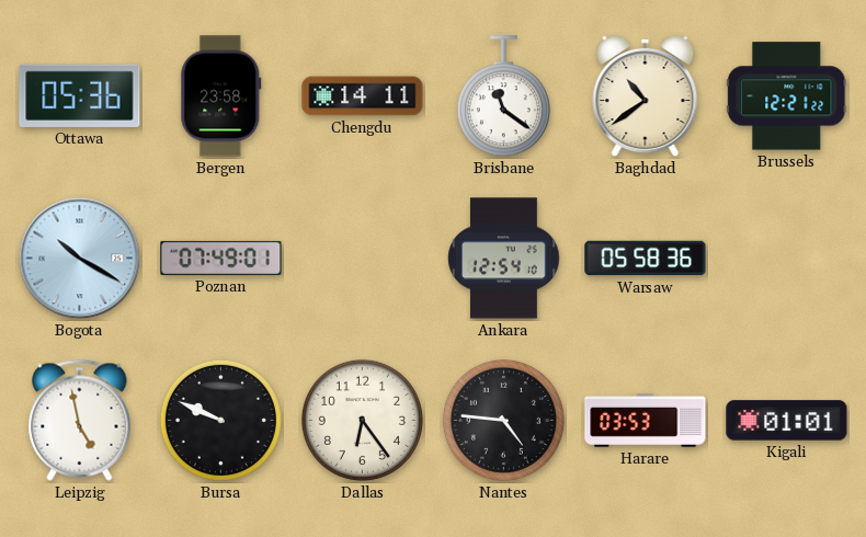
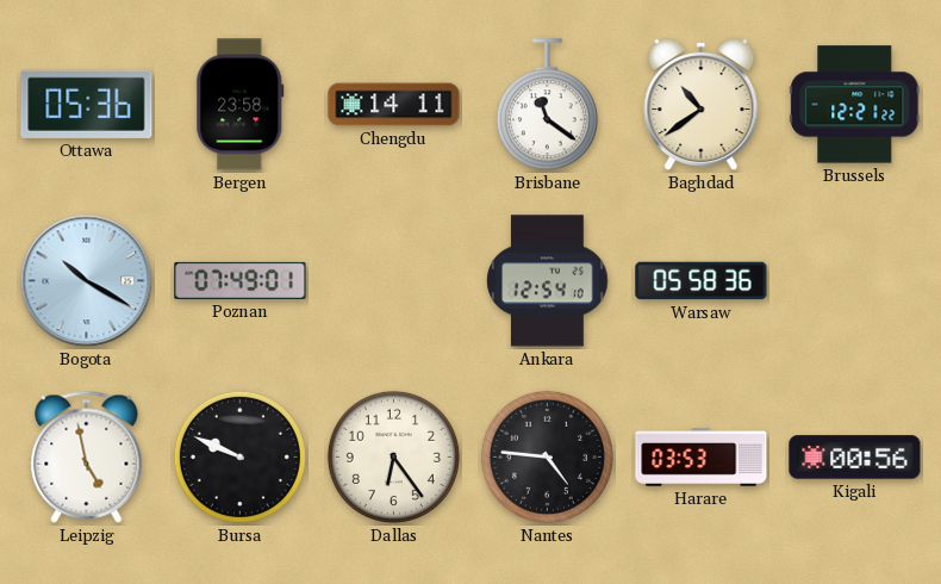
Kigali: 01:01 -> 00:56
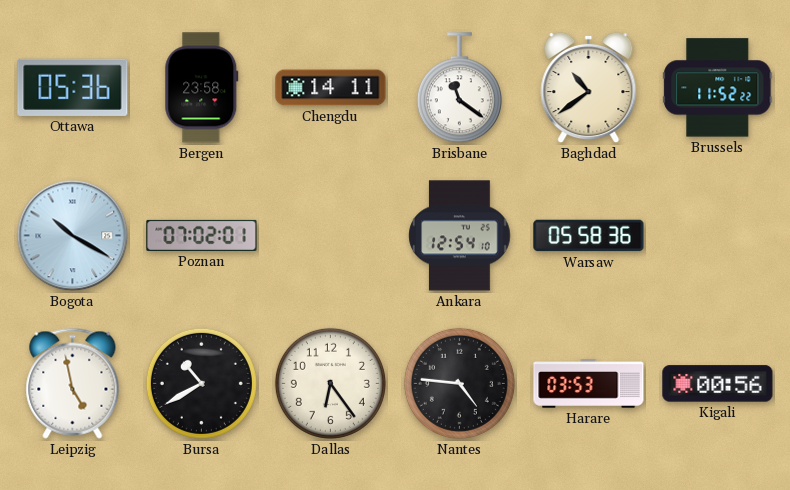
Brussels: 12:21 -> 11:52
Poznan: 07:49 -> 07:02
Bursa: 9:49 -> 10:40
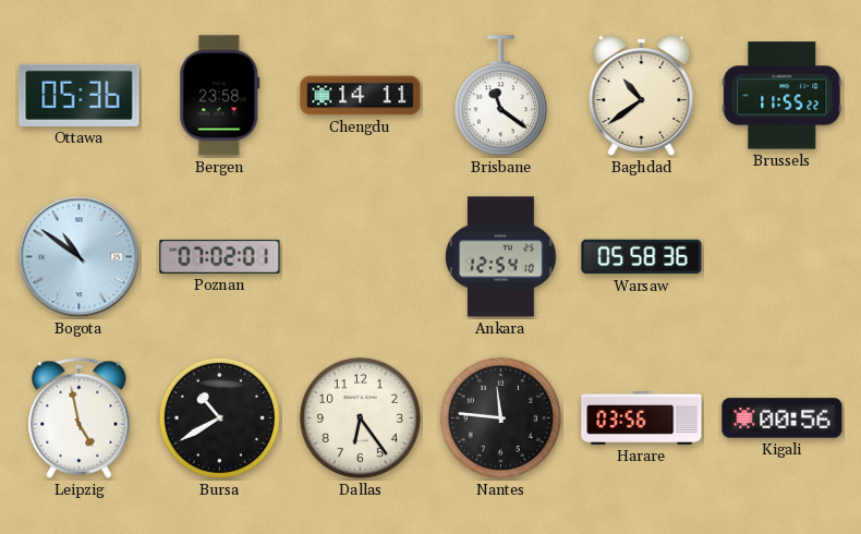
Brussels: 11:52 -> 11:55
Bogota: 10:20 -> 10:51
Nantes: 4:46 -> 11:46
Harare: 03:53 -> 03:56
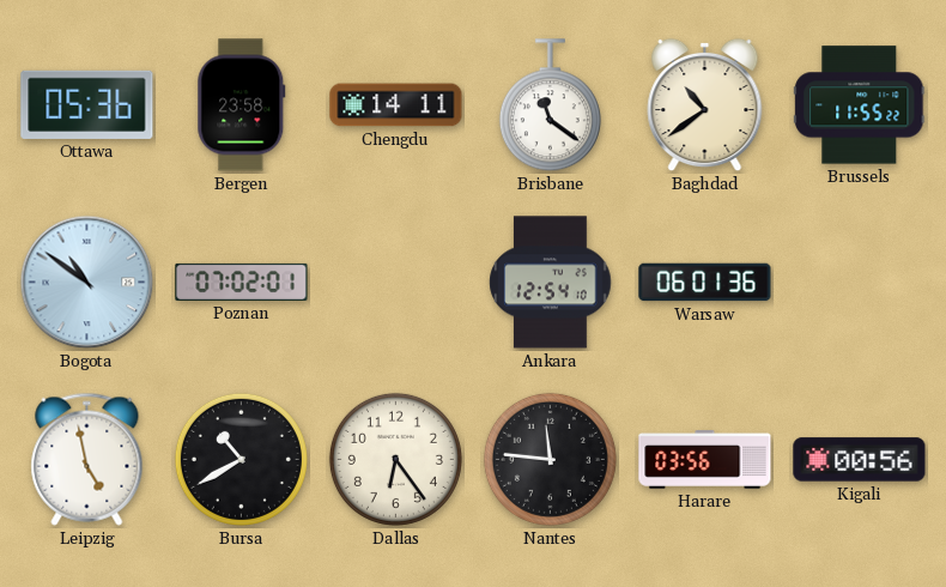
Warsaw: 05:58 -> 06:01
